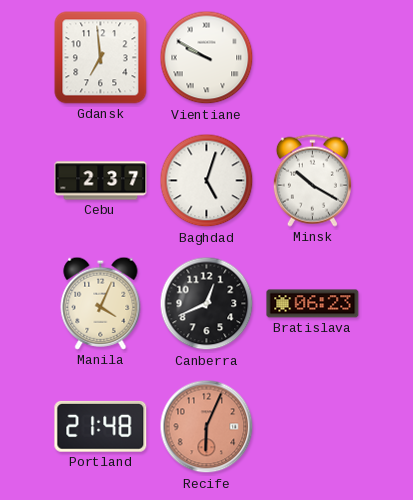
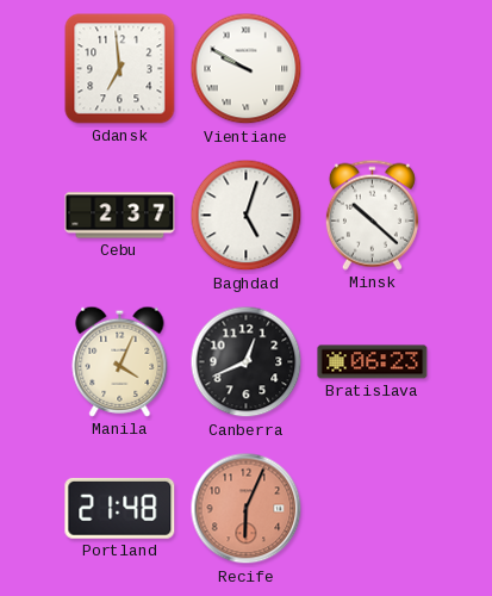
Minsk: 10:20 -> 10:22
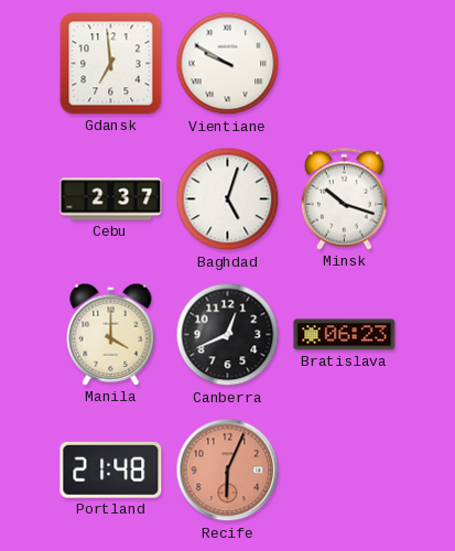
Minsk: 10:22 -> 10:18
Manila: 4:04 -> 4:00
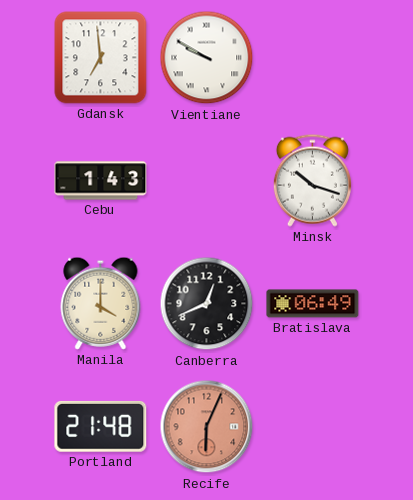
Cebu: 2:37 -> 1:43
Baghdad: 5:03 -> none
Bratislava: 06:23 -> 06:49
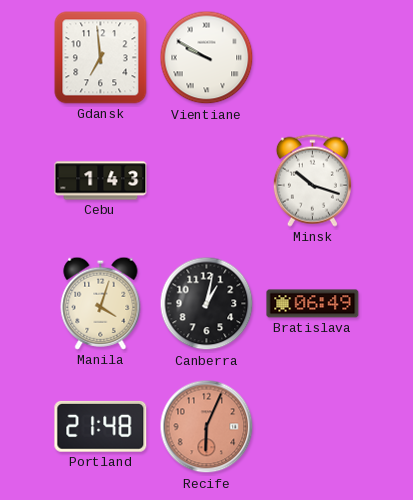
Manila: 4:00 -> 4:03
Canberra: 12:41 -> 1:02
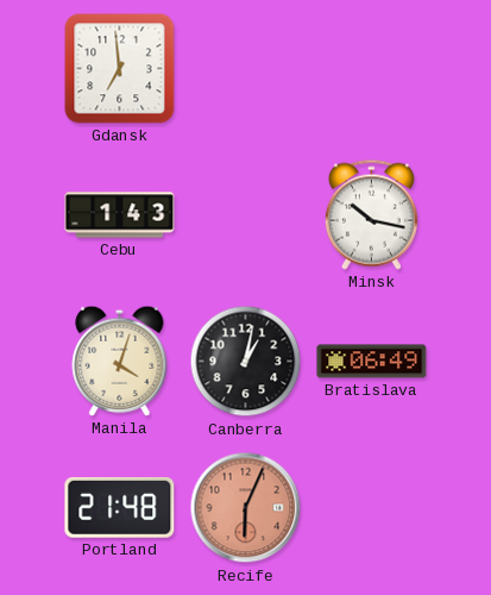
Vientiane: 9:50 -> none
Minsk: 10:18 -> 10:17
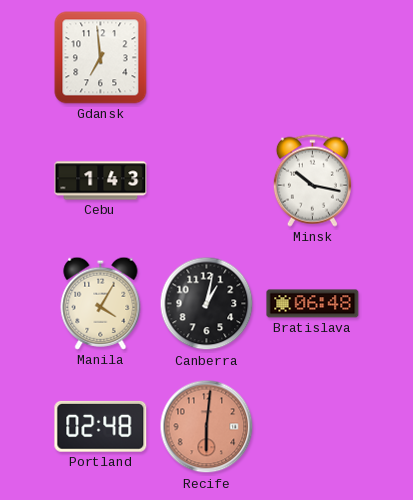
Manila: 4:03 -> 4:05
Bratislava: 06:49 -> 06:48
Portland: 21:48 -> 02:48
Recife: 6:04 -> 6:01
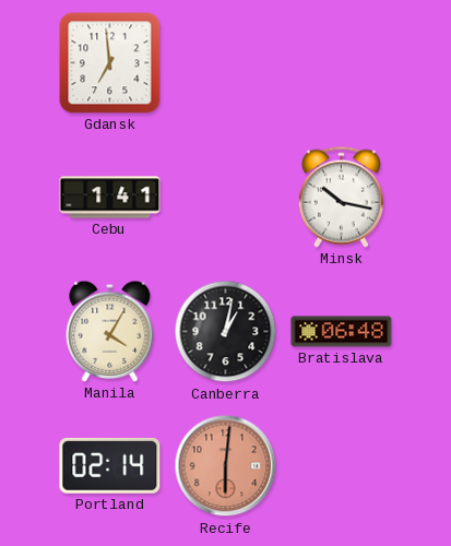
Cebu: 1:43 -> 1:41
Portland: 02:48 -> 02:14
